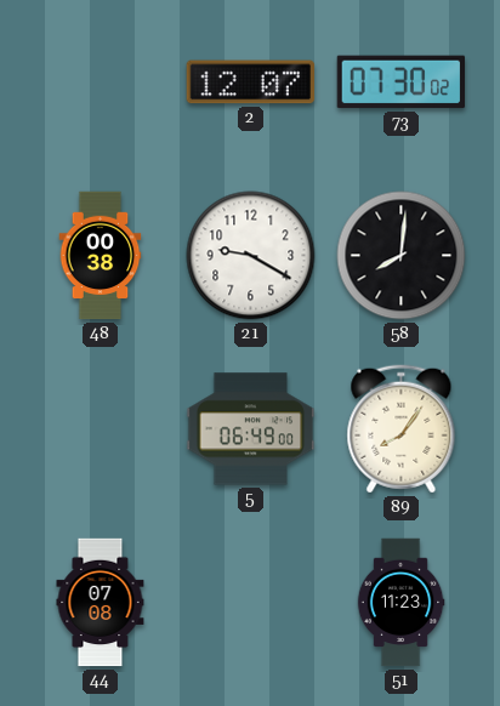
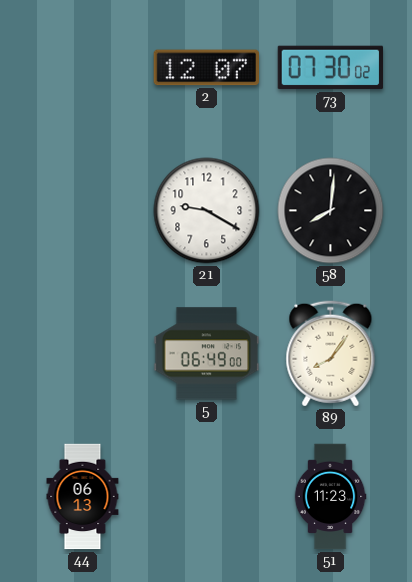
48: 00:38 -> none
44: 07:08 -> 06:13
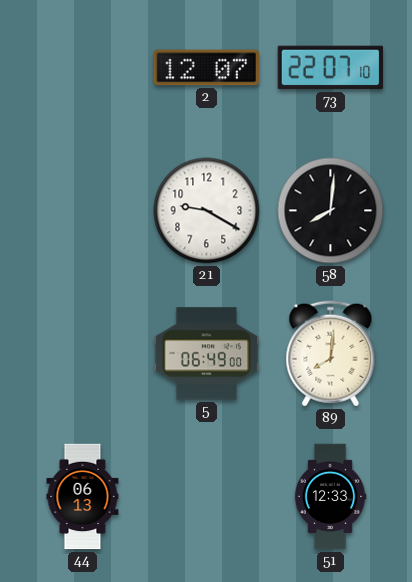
73: 07:30 -> 22:07
89: 8:06 -> 8:01
51: 11:23 -> 12:33
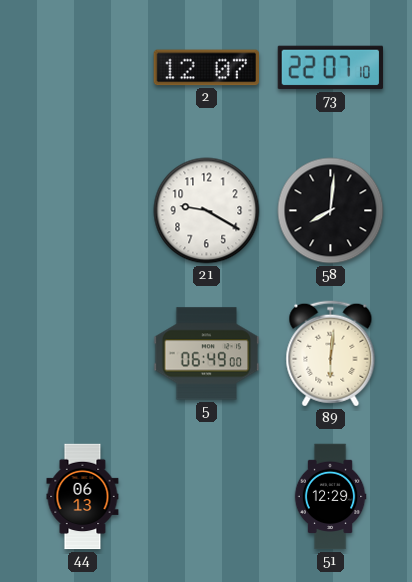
89: 8:01 -> 6:01
51: 12:33 -> 12:29
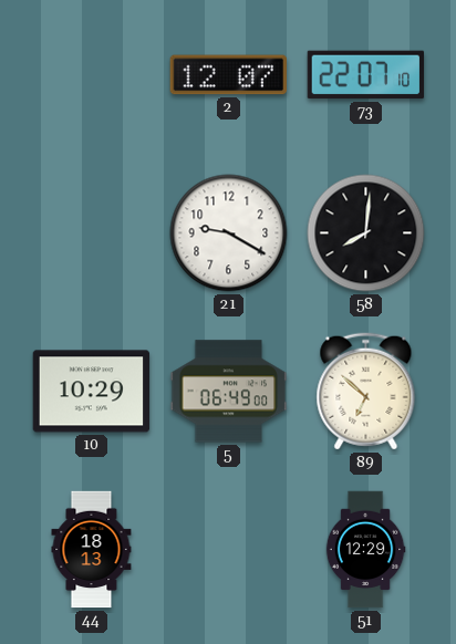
10: none -> 10:29
89: 6:01 -> 6:52
44: 06:13 -> 18:13
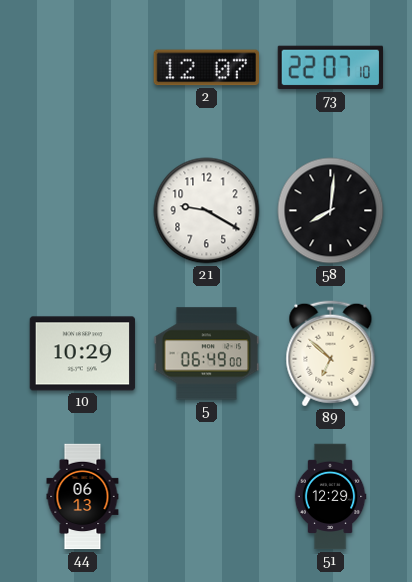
44: 18:13 -> 06:13
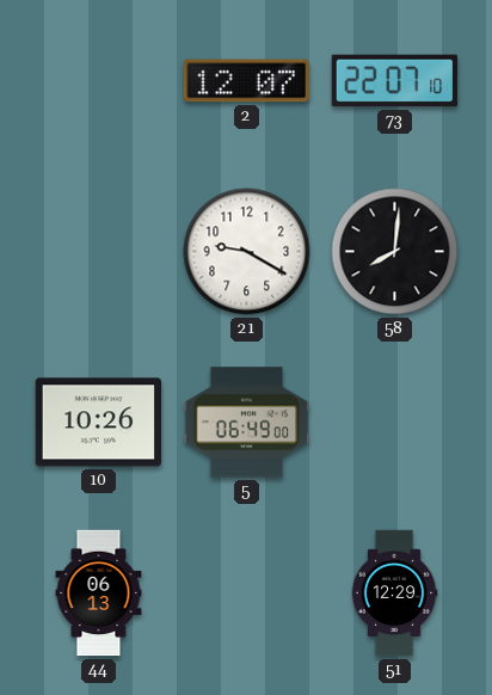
10: 10:29 -> 10:26
89: 6:52 -> none
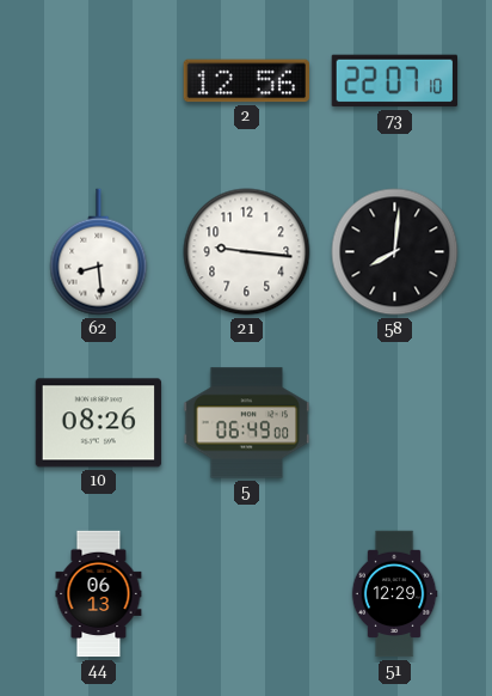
2: 12:07 -> 12:56
62: none -> 8:29
21: 9:20 -> 9:16
10: 10:26 -> 08:26
